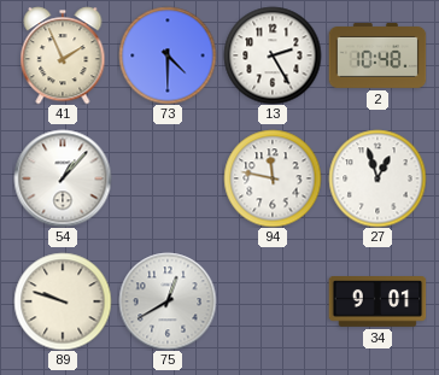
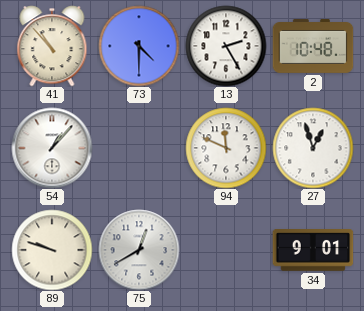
41: 1:56 -> 10:53
94: 11:47 -> 11:49
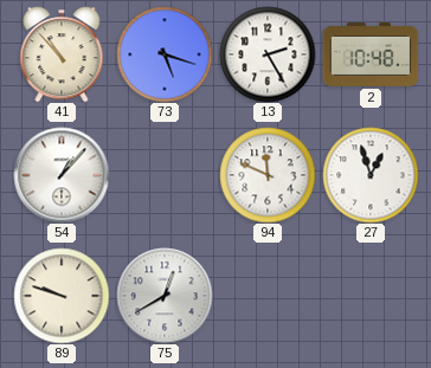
73: 4:30 -> 5:18
34: 9:01 -> none
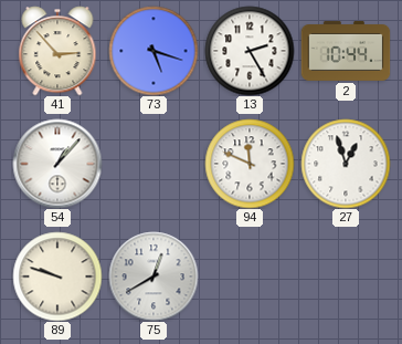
41: 10:53 -> 2:53
2: 10:48 -> 10:44
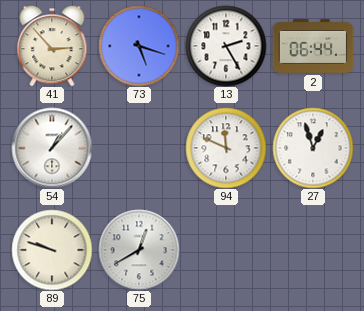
2: 10:44 -> 06:44
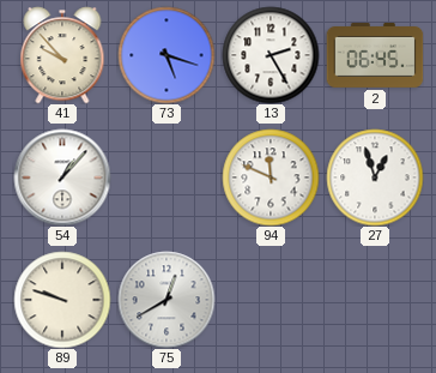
41: 2:53 -> 9:53
2: 06:44 -> 06:45
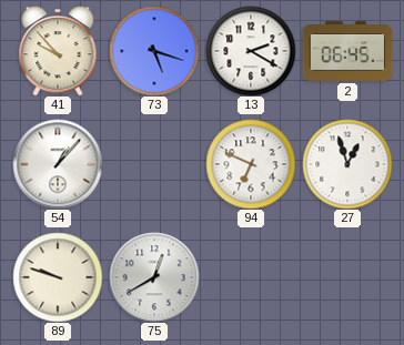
13: 2:25 -> 2:20
94: 11:49 -> 6:49
